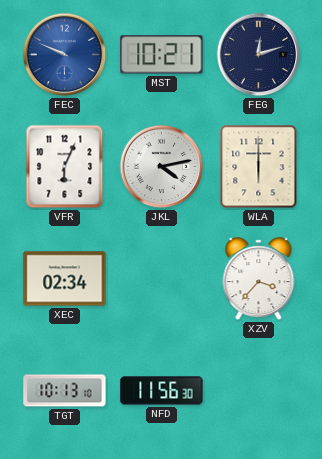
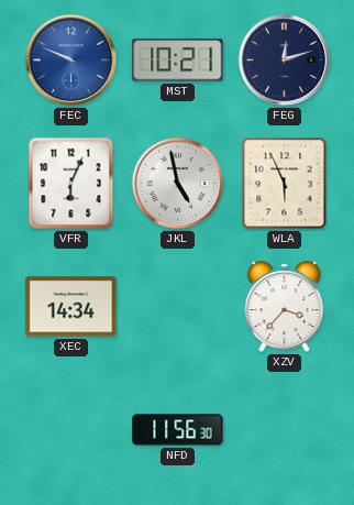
JKL: 4:13 -> 4:58
WLA: 6:00 -> 5:56
XEC: 02:34 -> 14:34
TGT: 10:13 -> none
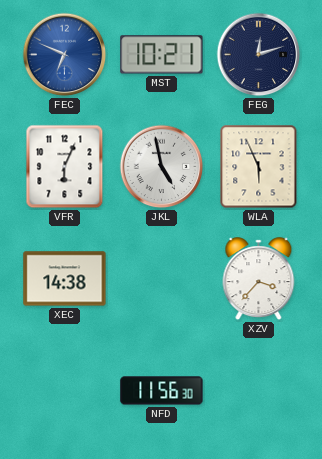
FEC: 9:49 -> 6:49
XEC: 14:34 -> 14:38
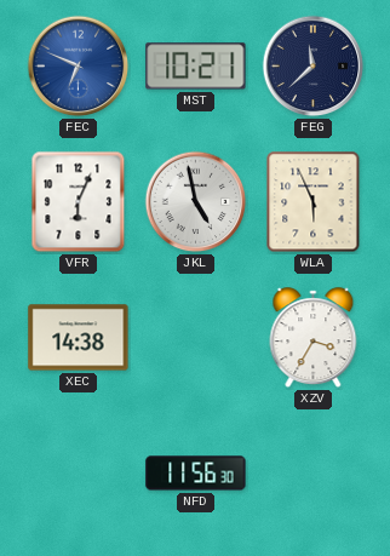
FEG: 12:12 -> 11:38
XZV: 3:37 -> 3:35
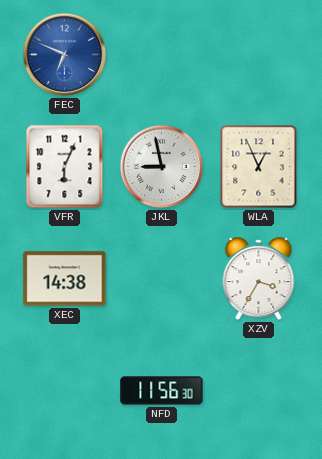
MST: 10:21 -> none
FEG: 11:38 -> none
JKL: 4:58 -> 8:58
WLA: 5:56 -> 12:56
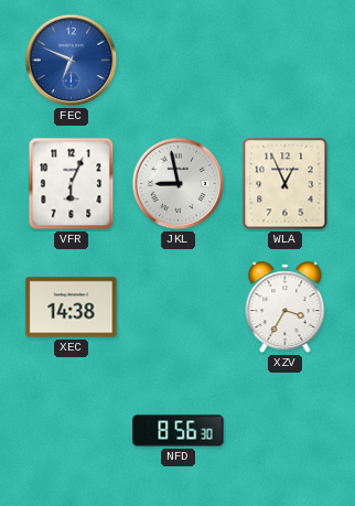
NFD: 11:56 -> 8:56
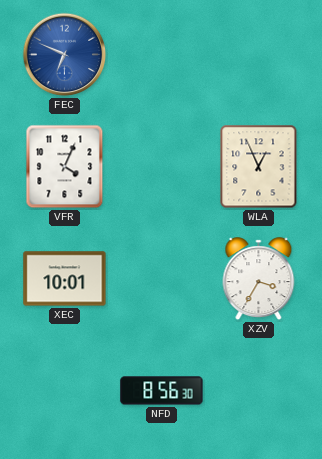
VFR: 6:04 -> 4:04
JKL: 8:58 -> none
XEC: 14:38 -> 10:01
